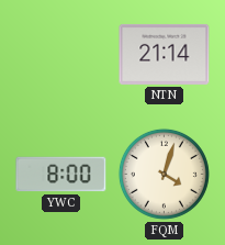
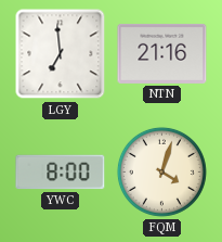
LGY: none -> 6:59
NTN: 21:14 -> 21:16
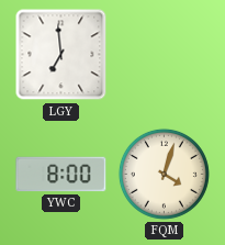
NTN: 21:16 -> none
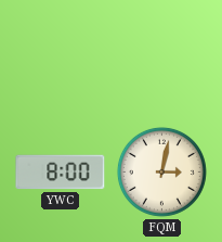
LGY: 6:59 -> none
FQM: 4:03 -> 3:02
